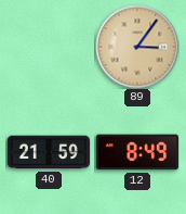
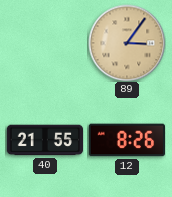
40: 21:59 -> 21:55
12: 8:49 -> 8:26
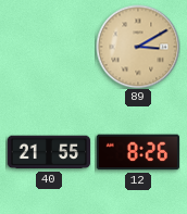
89: 3:06 -> 3:10
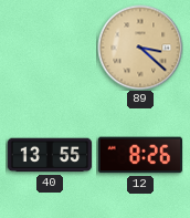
89: 3:10 -> 3:22
40: 21:55 -> 13:55
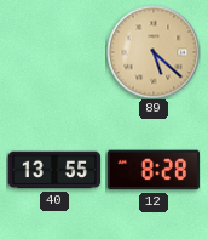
89: 3:22 -> 5:22
12: 8:26 -> 8:28
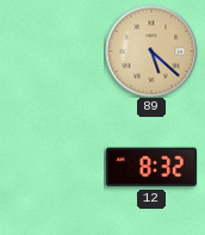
40: 13:55 -> none
12: 8:28 -> 8:32
